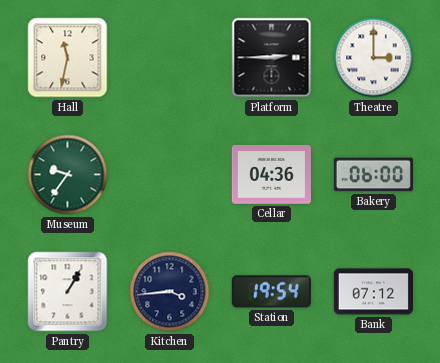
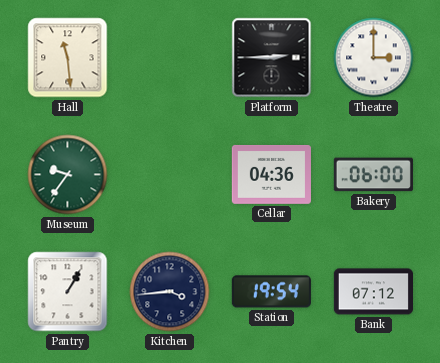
Hall: 11:32 -> 11:29
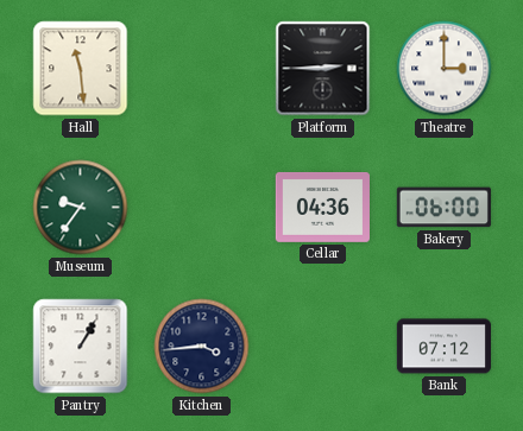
Station: 19:54 -> none
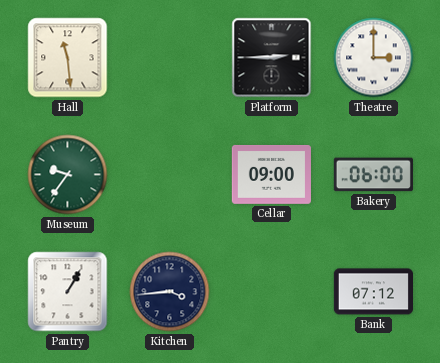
Cellar: 04:36 -> 09:00
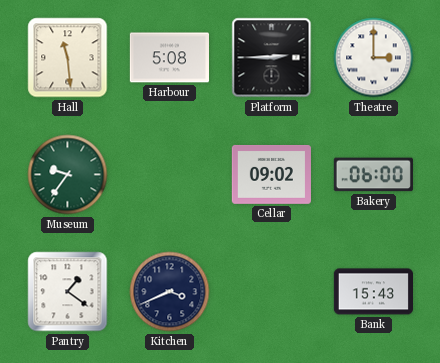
Harbour: none -> 5:08
Cellar: 09:00 -> 09:02
Pantry: 1:05 -> 1:21
Kitchen: 3:44 -> 3:41
Bank: 07:12 -> 15:43
